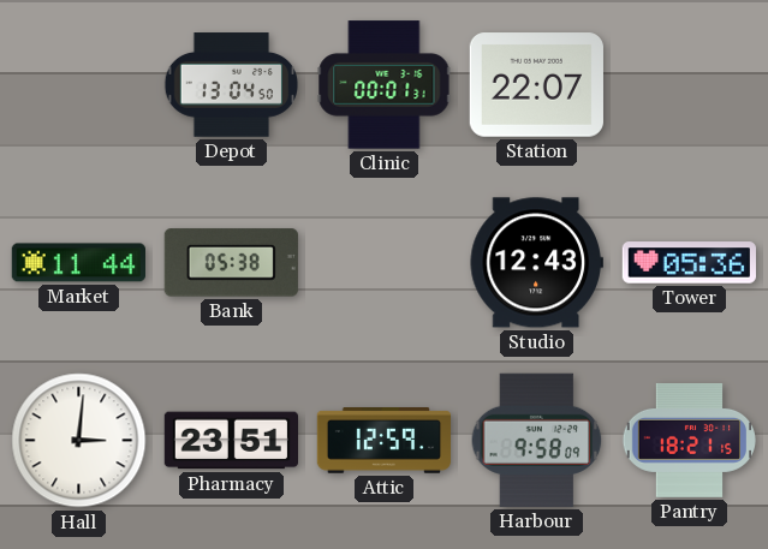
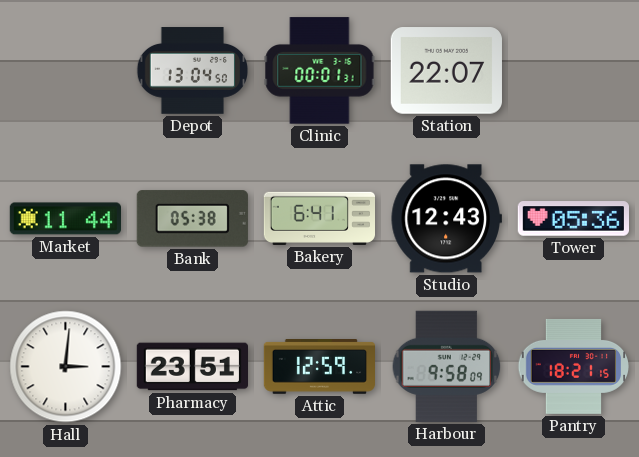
Bakery: none -> 6:41
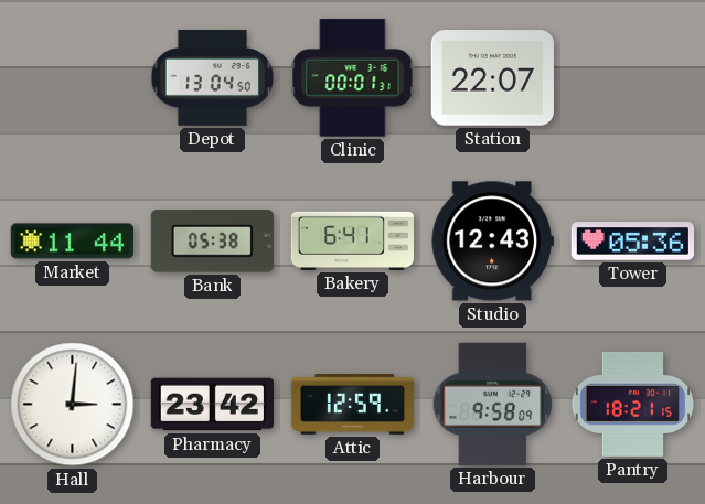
Pharmacy: 23:51 -> 23:42
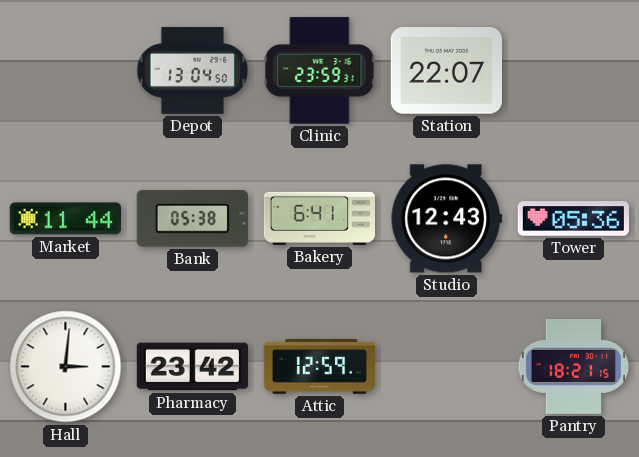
Clinic: 00:01 -> 23:59
Harbour: 9:58 -> none
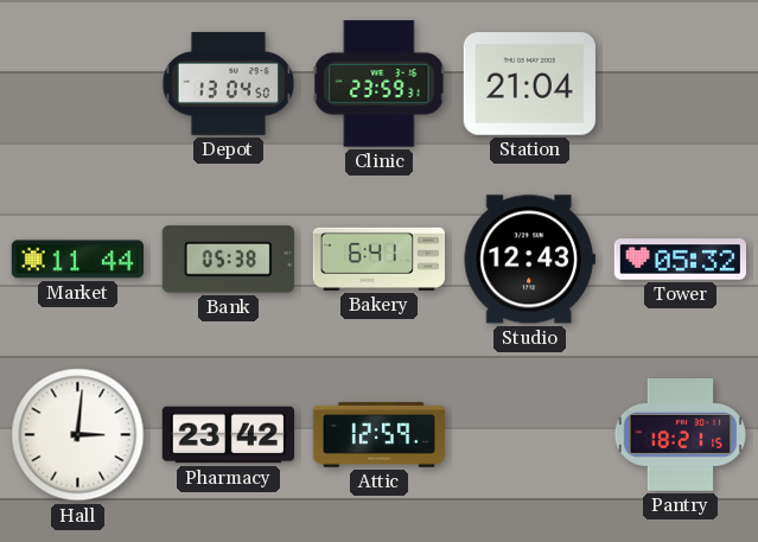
Station: 22:07 -> 21:04
Tower: 05:36 -> 05:32
